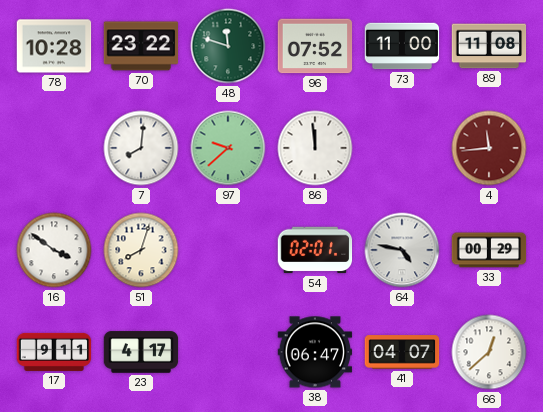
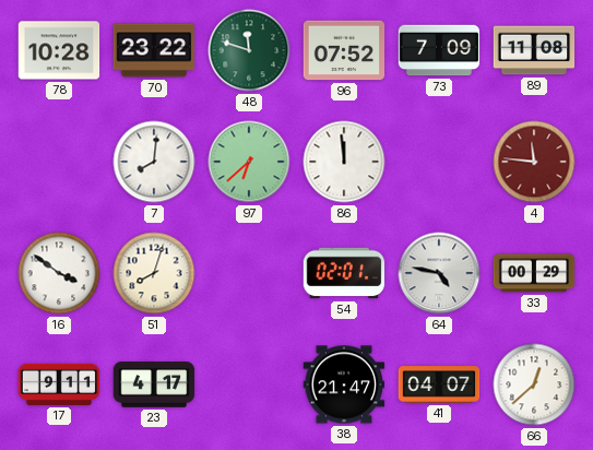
73: 11:00 -> 7:09
97: 9:38 -> 6:38
4: 11:44 -> 11:46
38: 06:47 -> 21:47
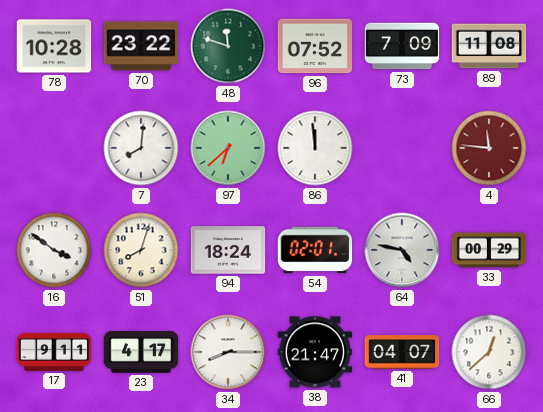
94: none -> 18:24
34: none -> 8:15
